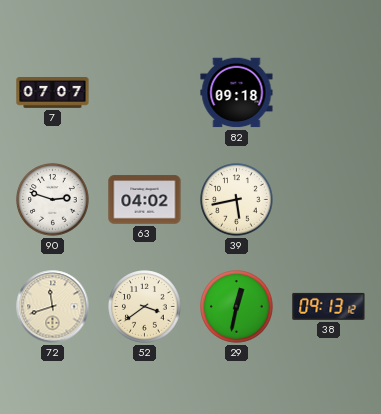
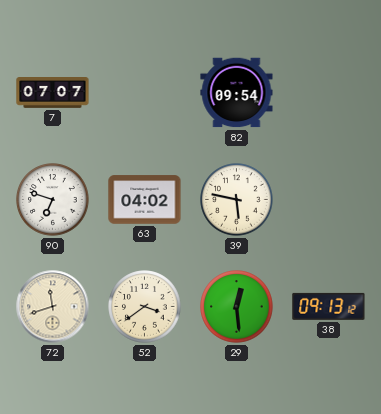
82: 09:18 -> 09:54
90: 2:48 -> 6:48
39: 5:43 -> 5:47
29: 12:32 -> 12:29
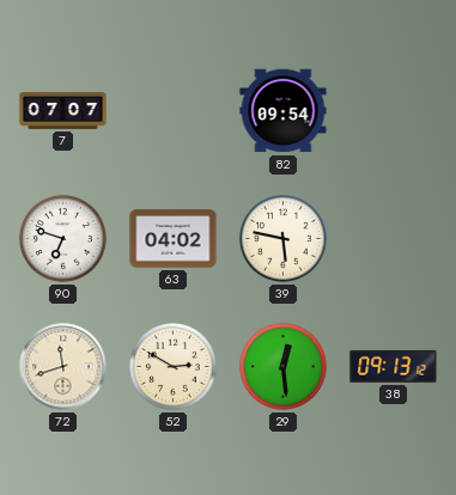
52: 3:39 -> 2:50
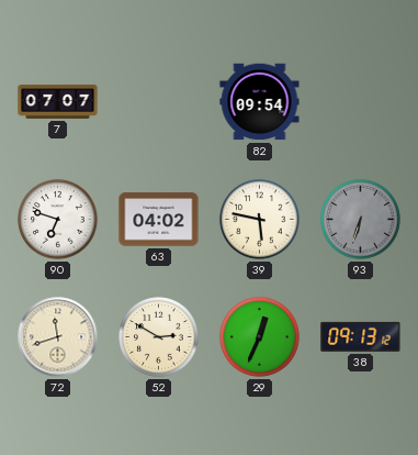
93: none -> 6:33
29: 12:29 -> 12:34
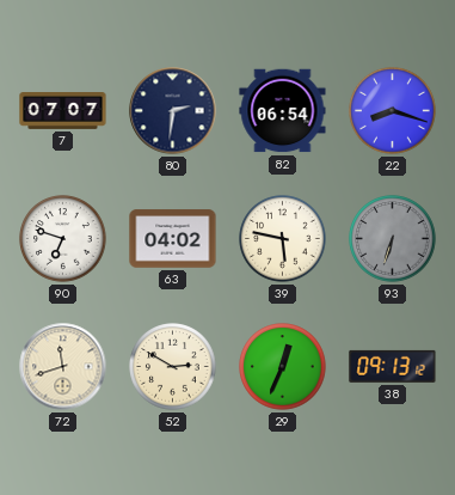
80: none -> 2:31
82: 09:54 -> 06:54
22: none -> 8:18
